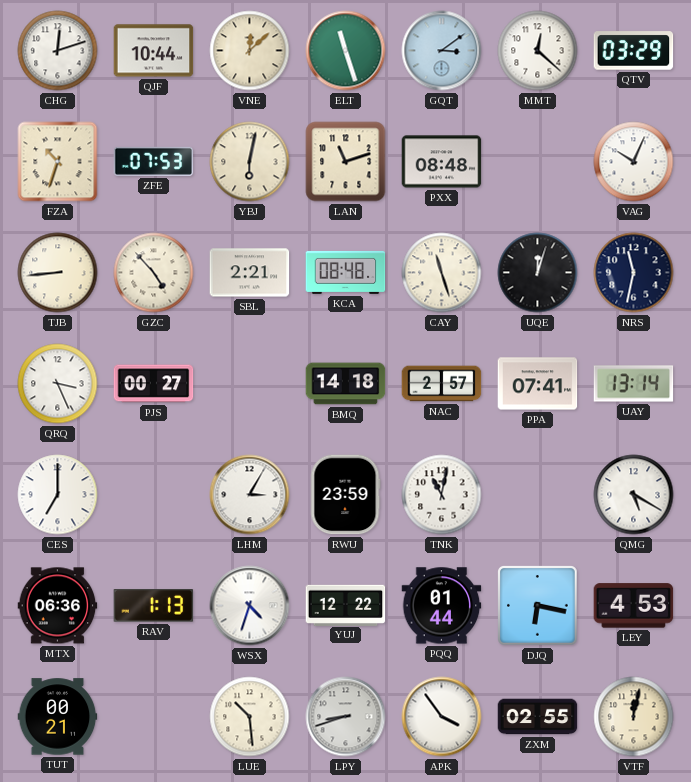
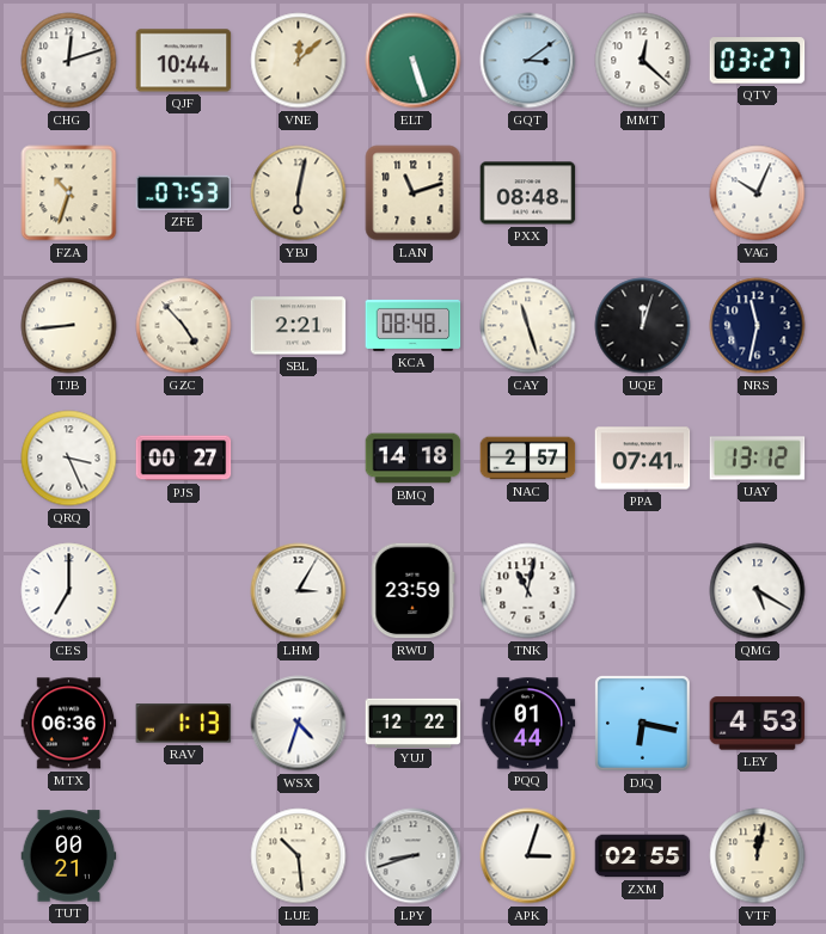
ELT: 11:27 -> 5:27
QTV: 03:29 -> 03:27
UAY: 13:14 -> 13:12
APK: 3:54 -> 3:03
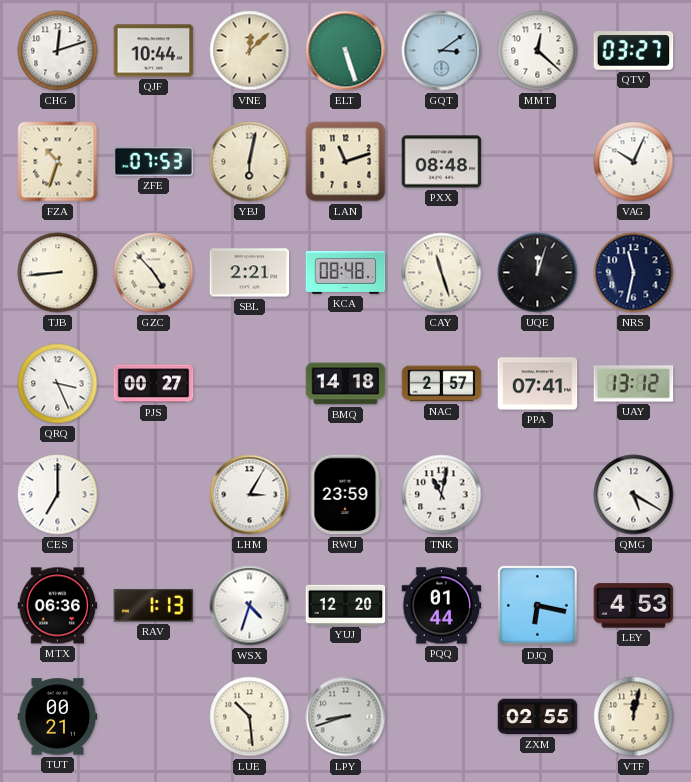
YUJ: 12:22 -> 12:20
APK: 3:03 -> none
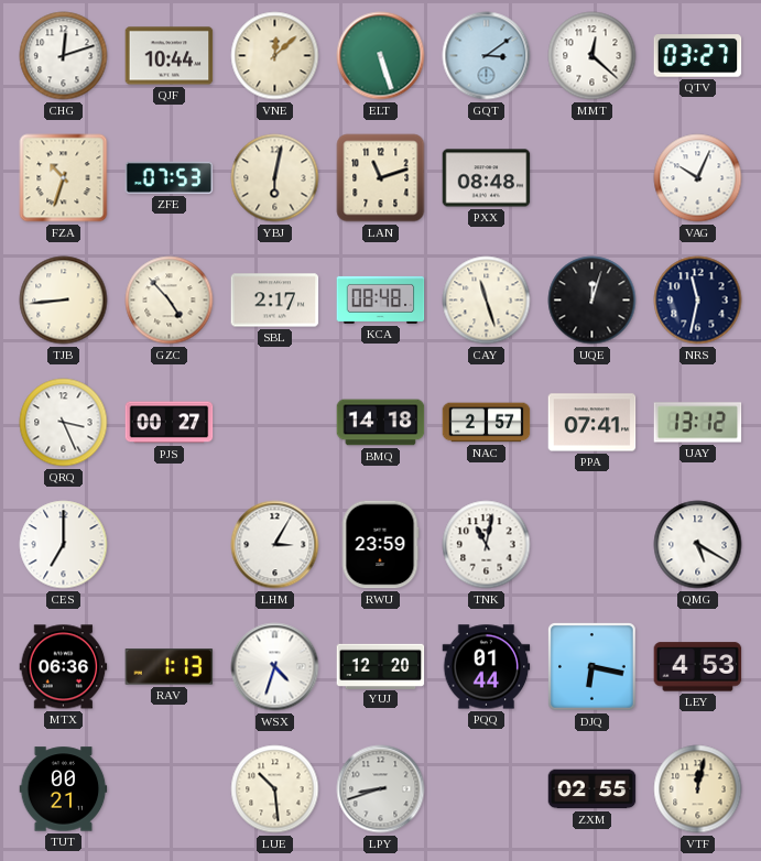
SBL: 2:21 -> 2:17
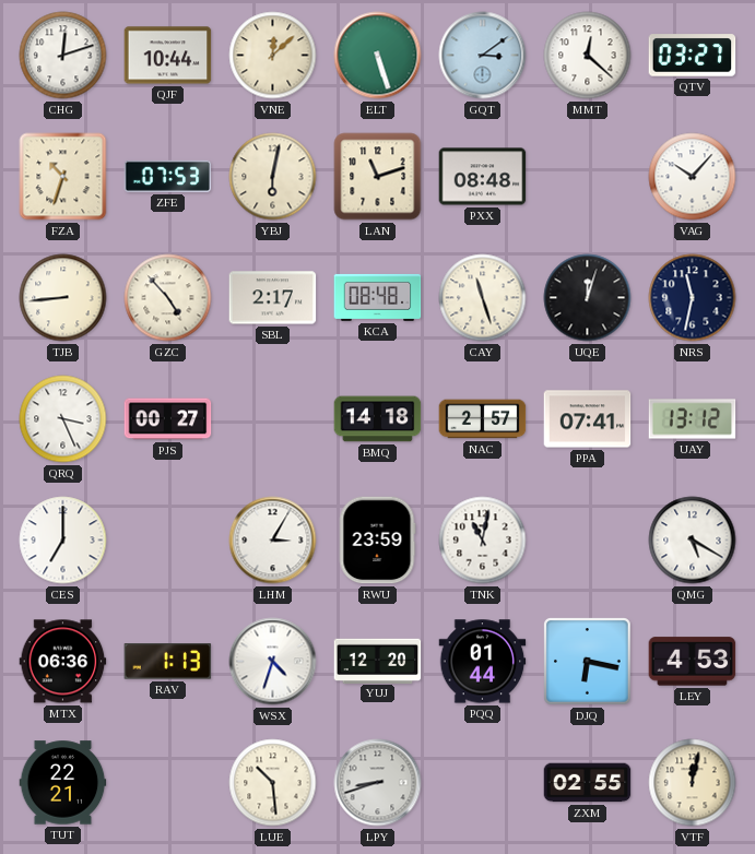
VAG: 10:04 -> 10:07
TUT: 00:21 -> 22:21
